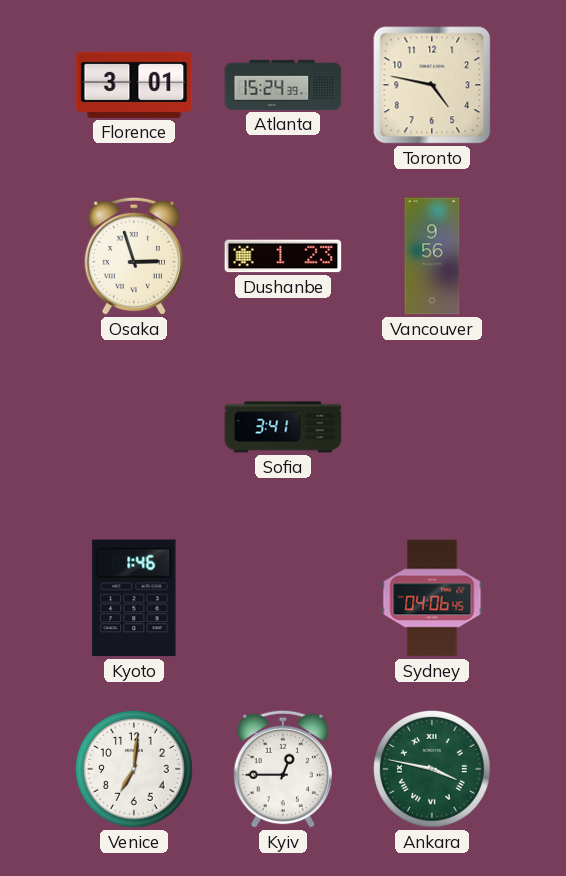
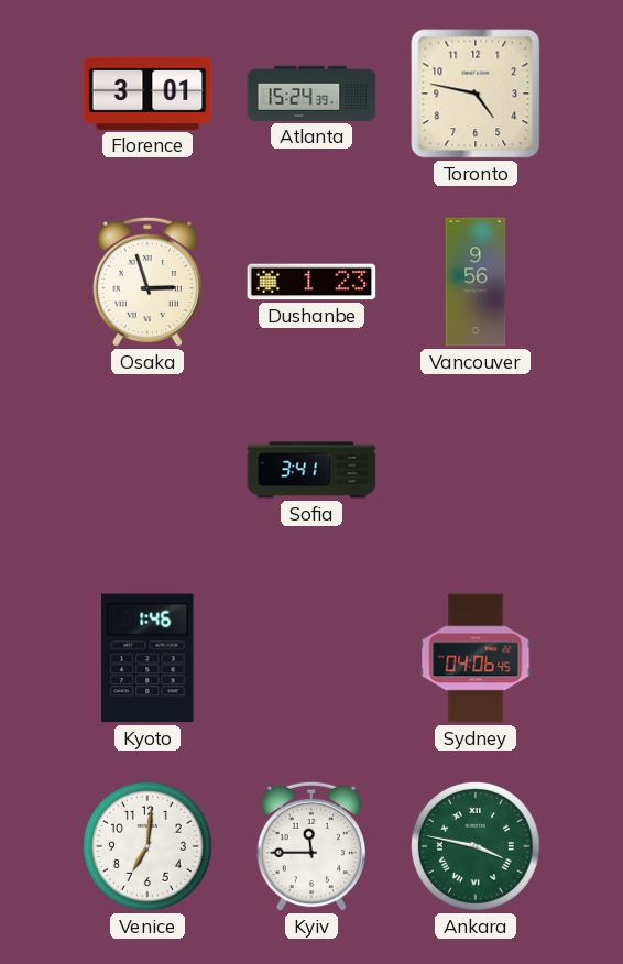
Kyiv: 12:45 -> 11:45
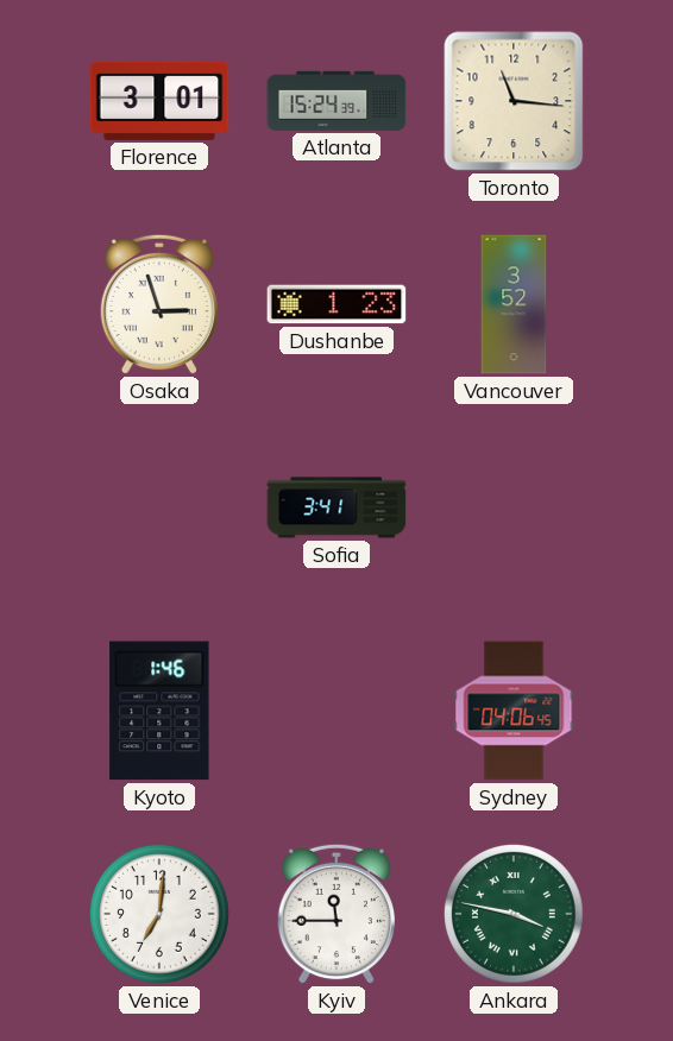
Toronto: 4:47 -> 11:16
Vancouver: 9:56 -> 3:52
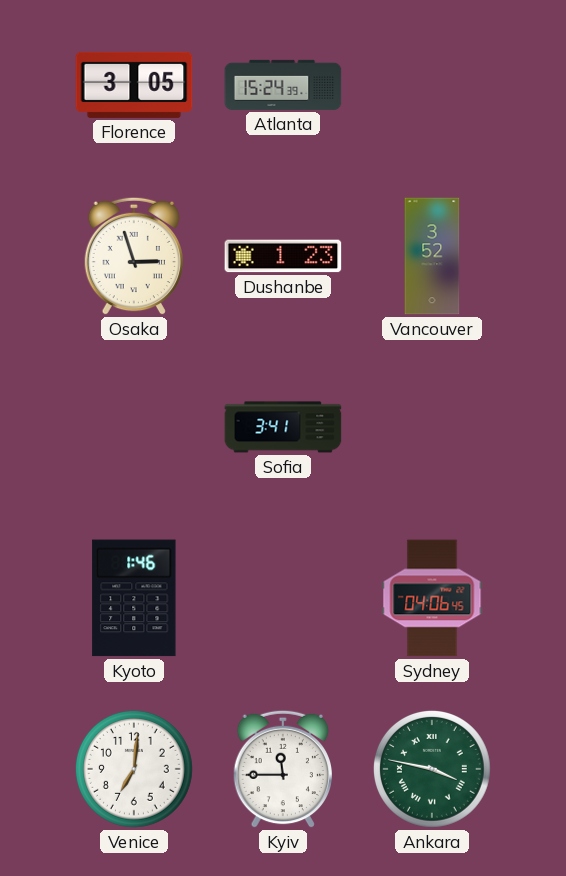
Florence: 3:01 -> 3:05
Toronto: 11:16 -> none
